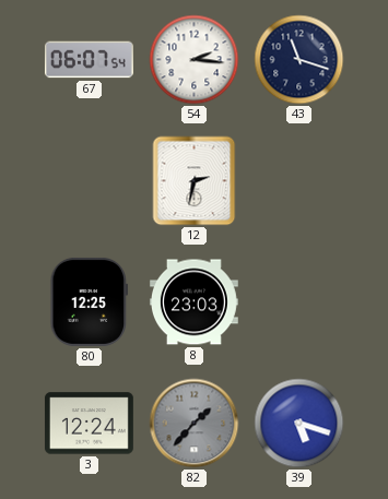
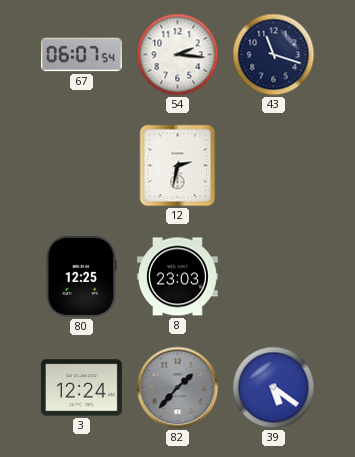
39: 5:18 -> 5:21
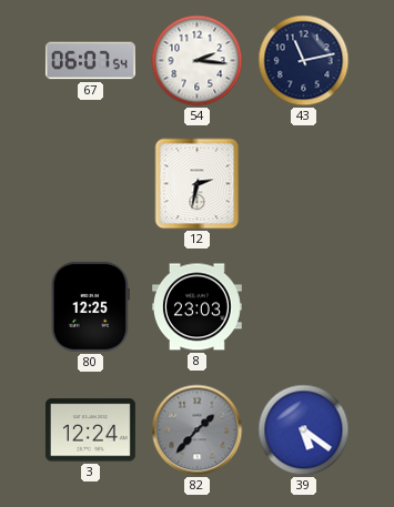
43: 11:18 -> 11:13
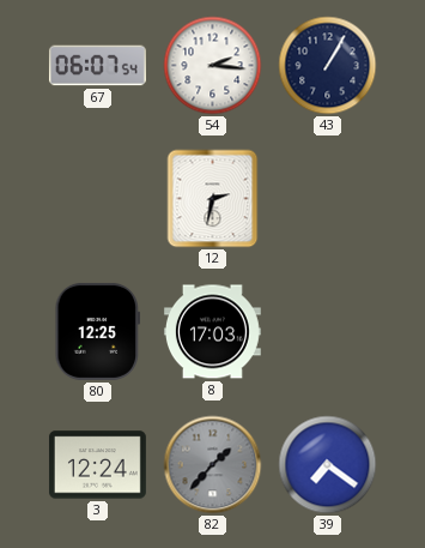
43: 11:13 -> 1:05
8: 23:03 -> 17:03
39: 5:21 -> 7:21
